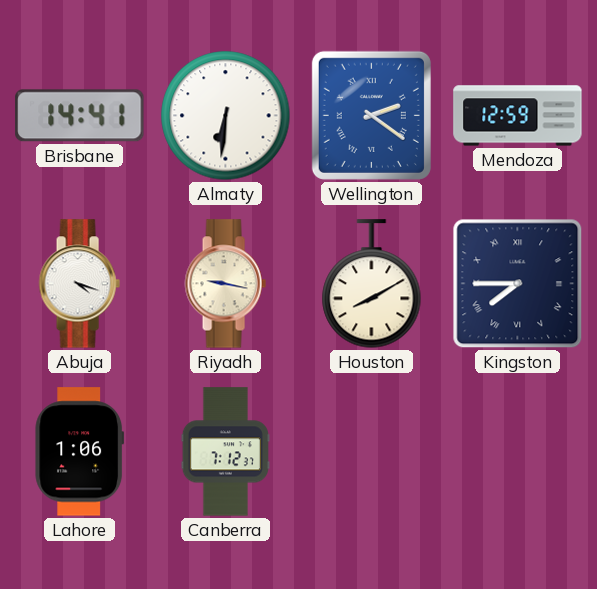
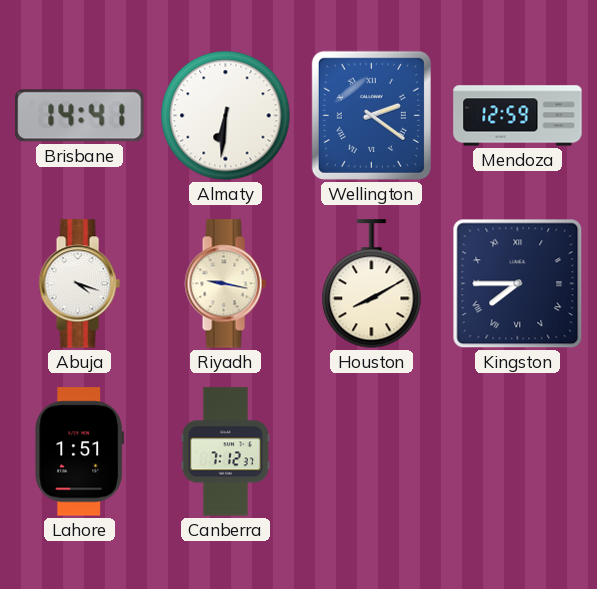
Lahore: 1:06 -> 1:51
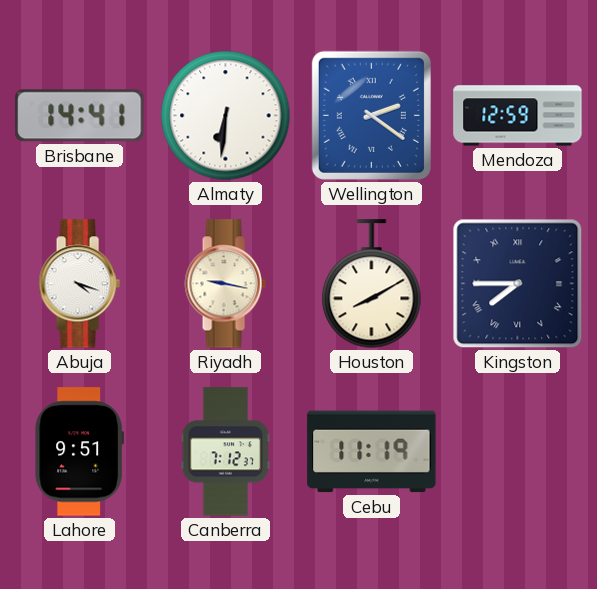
Lahore: 1:51 -> 9:51
Cebu: none -> 11:19
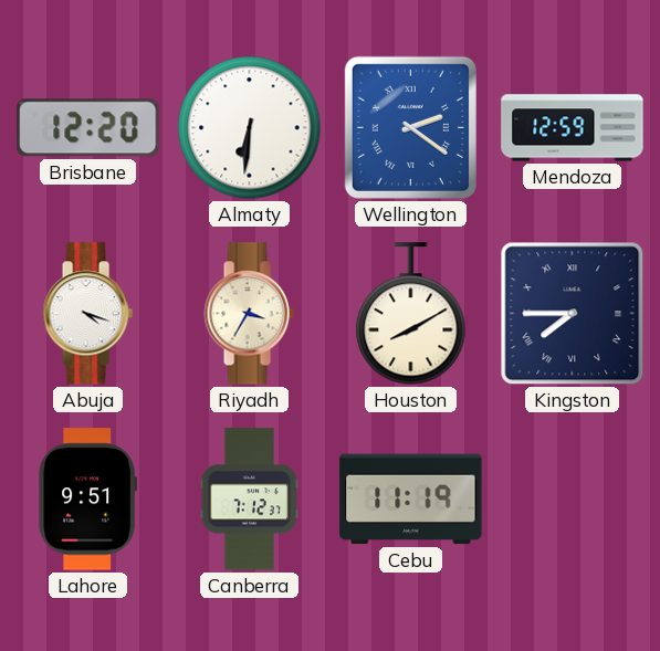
Brisbane: 14:41 -> 12:20
Riyadh: 9:17 -> 3:35
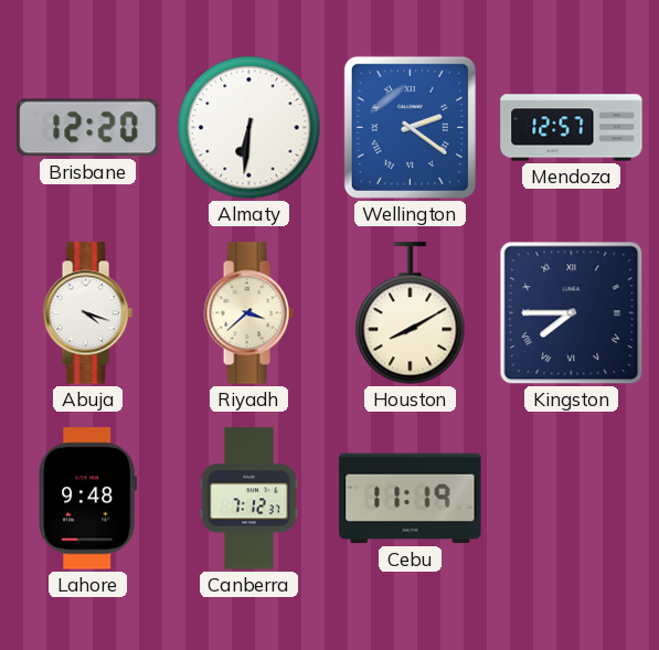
Mendoza: 12:59 -> 12:57
Riyadh: 3:35 -> 3:38
Lahore: 9:51 -> 9:48
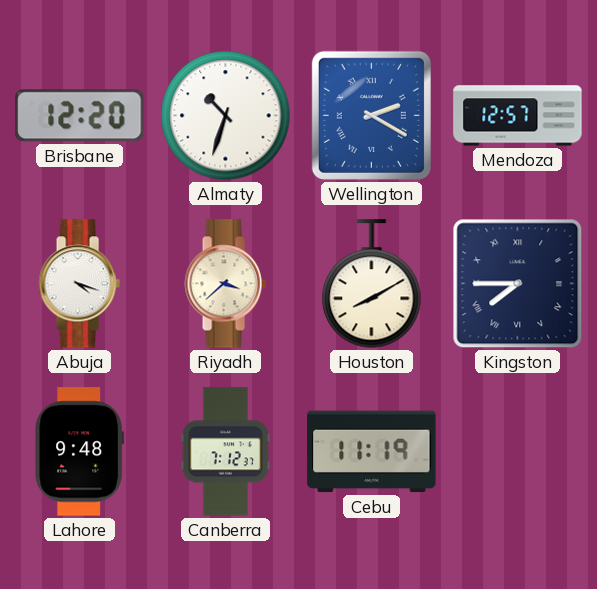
Almaty: 6:31 -> 10:33
Wellington: 2:21 -> 2:20
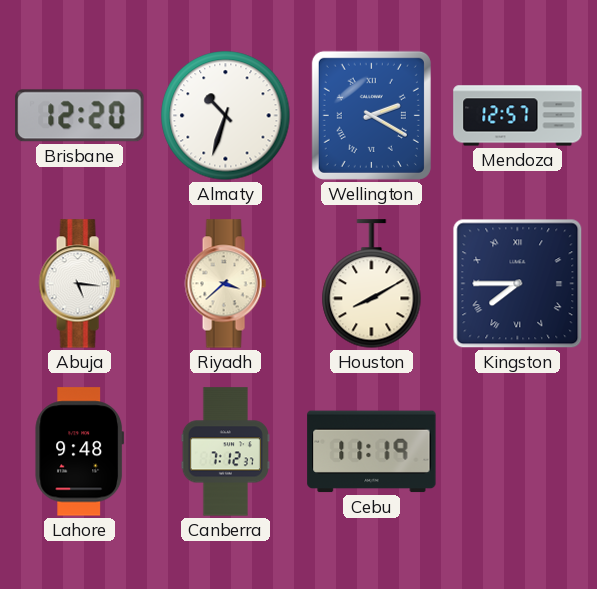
Abuja: 4:18 -> 5:16
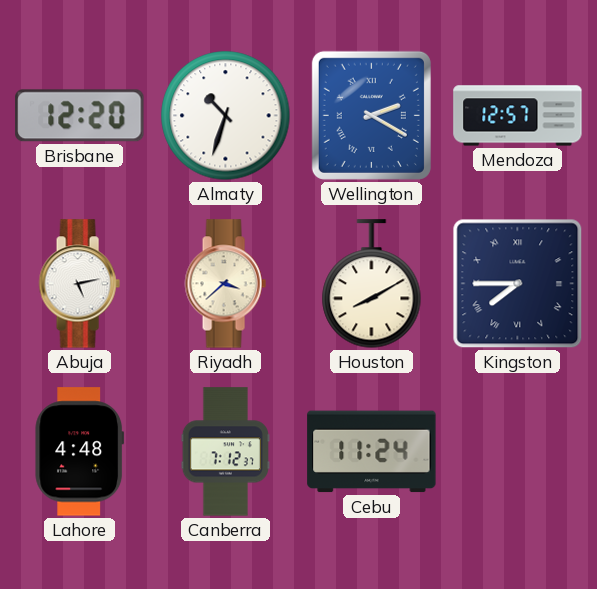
Abuja: 5:16 -> 5:13
Lahore: 9:48 -> 4:48
Cebu: 11:19 -> 11:24
